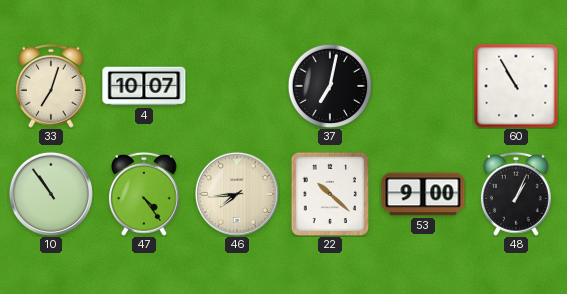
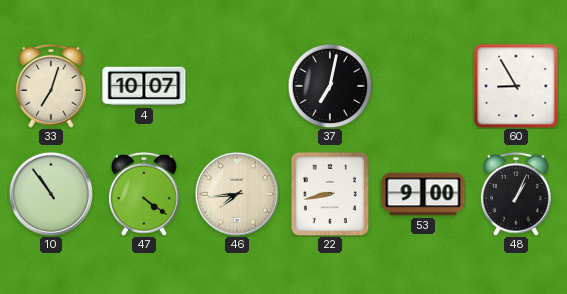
60: 10:55 -> 8:55
47: 4:24 -> 4:21
22: 10:22 -> 8:43
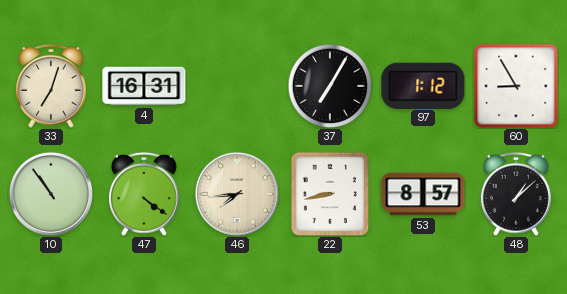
4: 10:07 -> 16:31
37: 7:02 -> 7:05
97: none -> 1:12
53: 9:00 -> 8:57
48: 1:04 -> 1:08
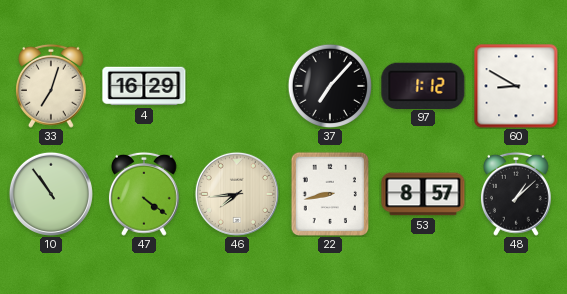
4: 16:31 -> 16:29
37: 7:05 -> 7:07
60: 8:55 -> 8:50
